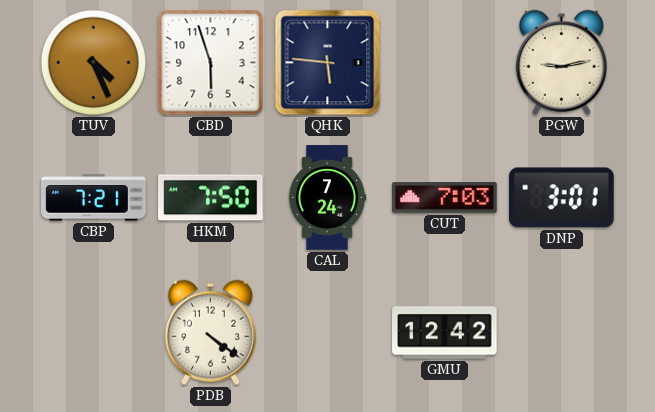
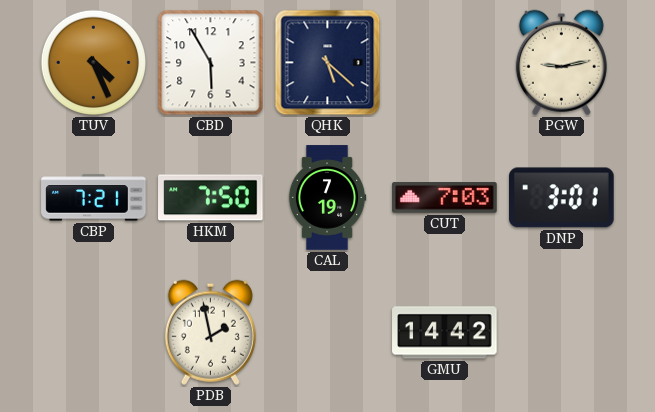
CBD: 5:57 -> 5:55
QHK: 5:46 -> 5:22
CAL: 7:24 -> 7:19
PDB: 4:21 -> 1:58
GMU: 12:42 -> 14:42
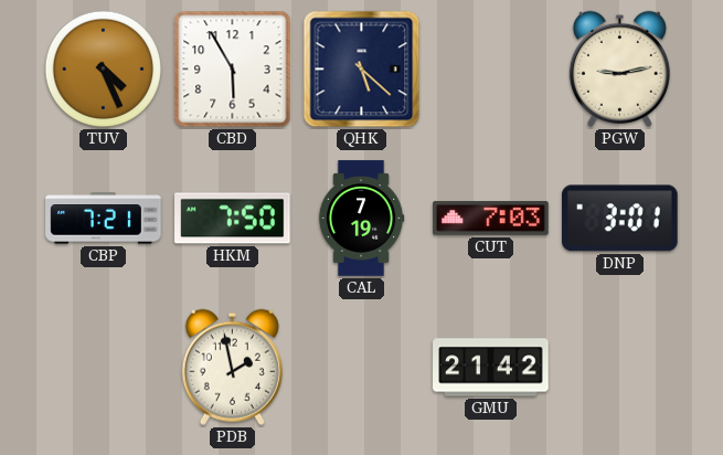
GMU: 14:42 -> 21:42
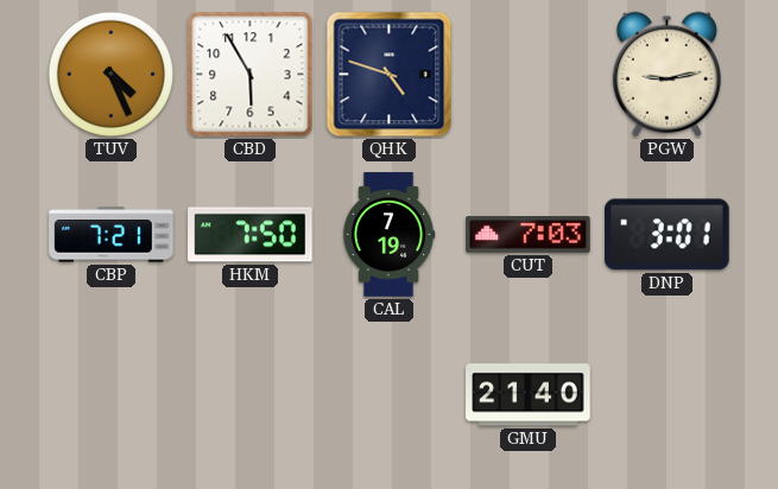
QHK: 5:22 -> 4:48
PDB: 1:58 -> none
GMU: 21:42 -> 21:40
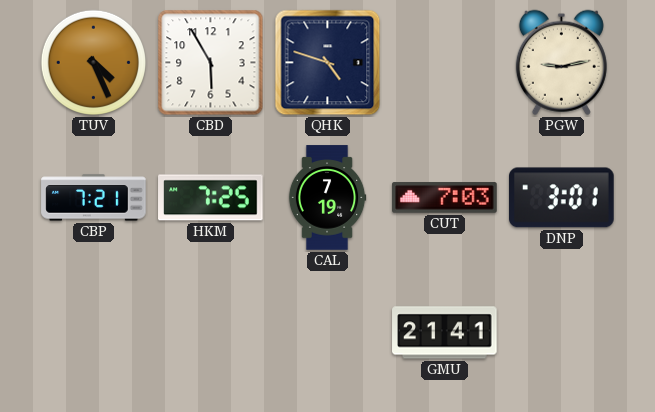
HKM: 7:50 -> 7:25
GMU: 21:40 -> 21:41
